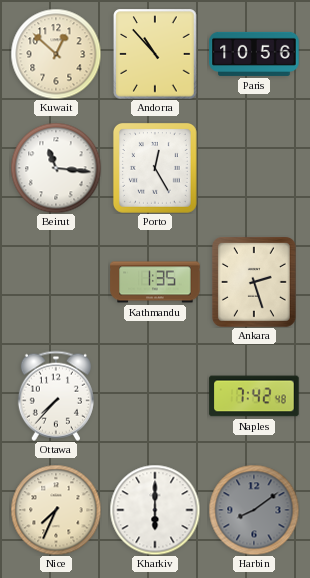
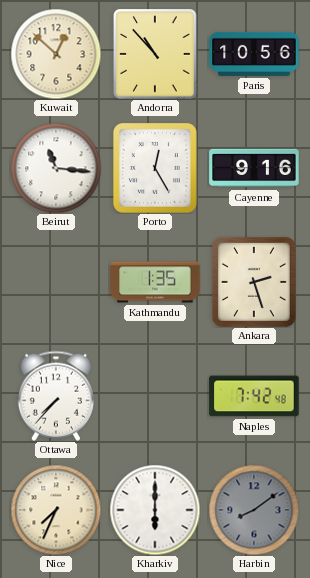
Cayenne: none -> 9:16
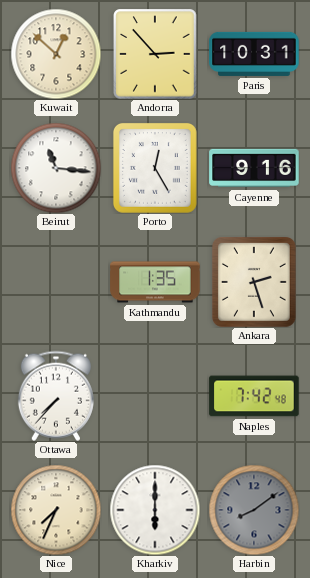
Andorra: 10:53 -> 2:53
Paris: 10:56 -> 10:31
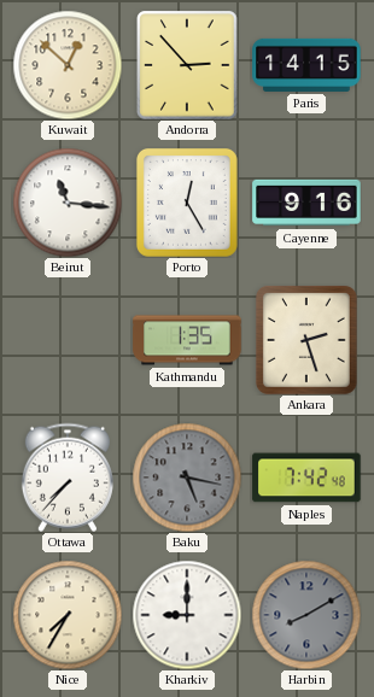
Paris: 10:31 -> 14:15
Baku: none -> 5:17
Nice: 7:34 -> 7:35
Kharkiv: 6:00 -> 9:00
Harbin: 8:09 -> 8:10
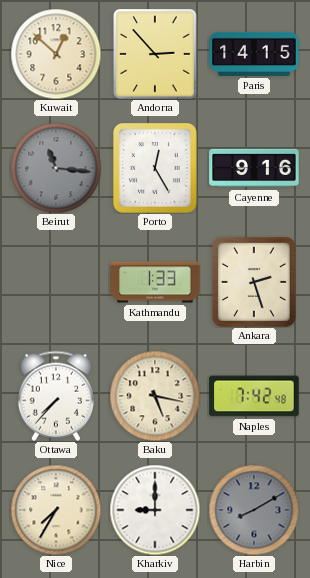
Beirut dial: white -> grey
Kathmandu: 1:35 -> 1:33
Baku dial: grey -> cream
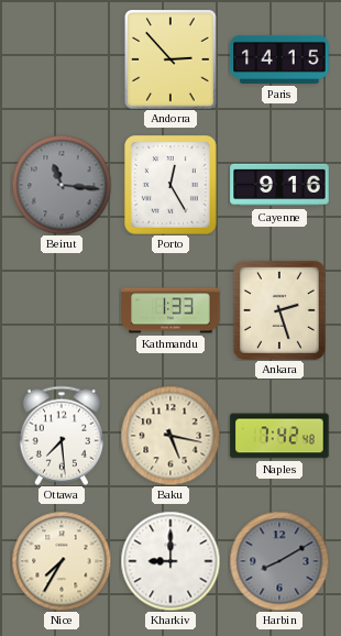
Kuwait: 12:52 -> none
Ottawa: 7:37 -> 7:29
